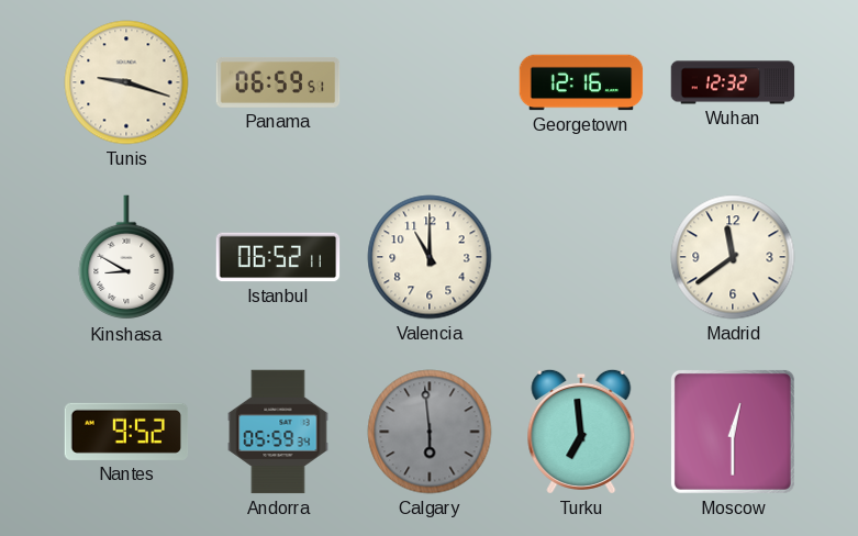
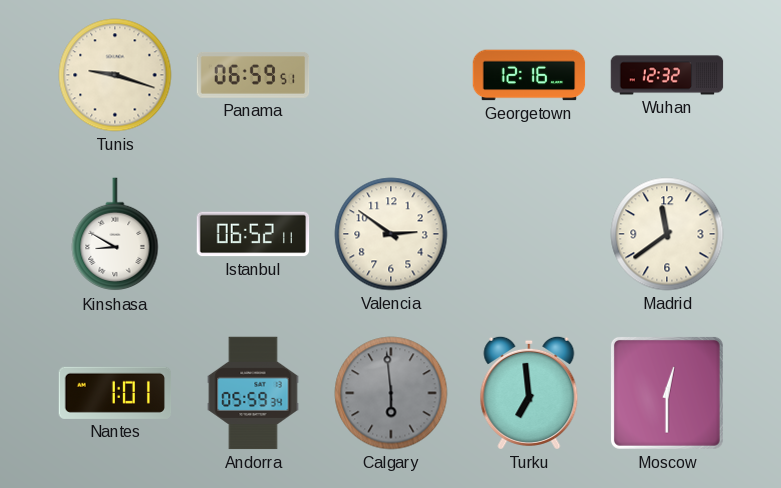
Valencia: 11:00 -> 2:51
Nantes: 9:52 -> 1:01
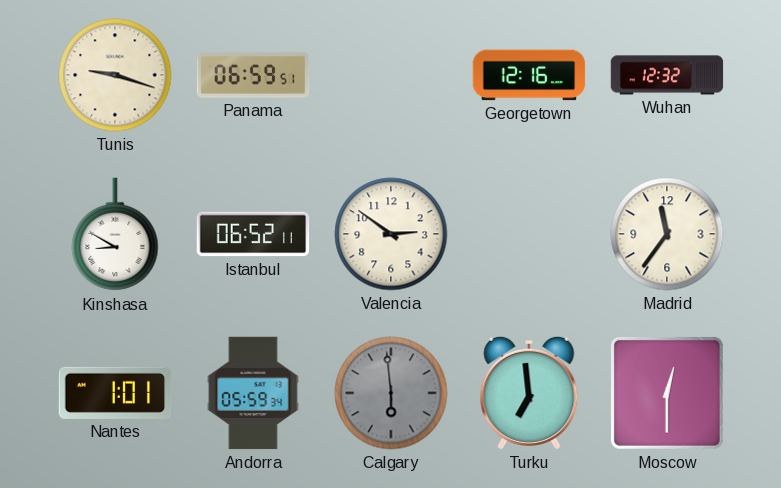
Madrid: 11:39 -> 11:36
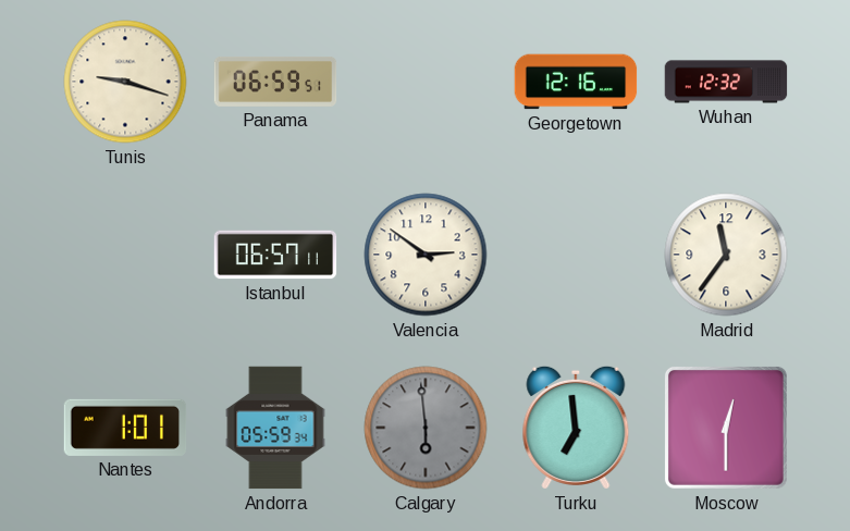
Kinshasa: 8:50 -> none
Istanbul: 06:52 -> 06:57
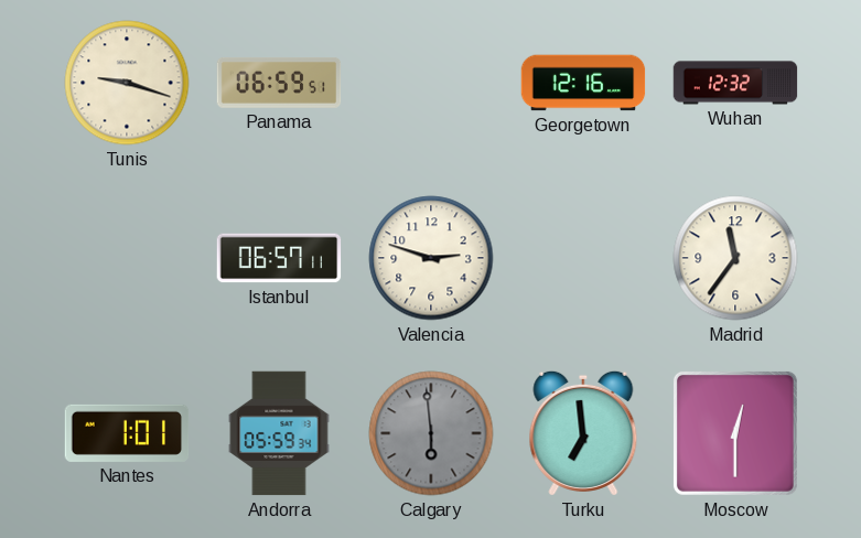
Valencia: 2:51 -> 2:48
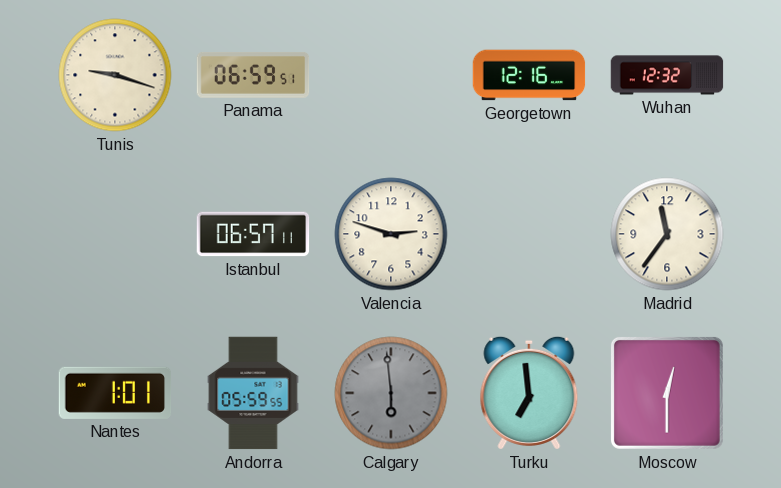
Andorra: 05:59:34 -> 05:59:55
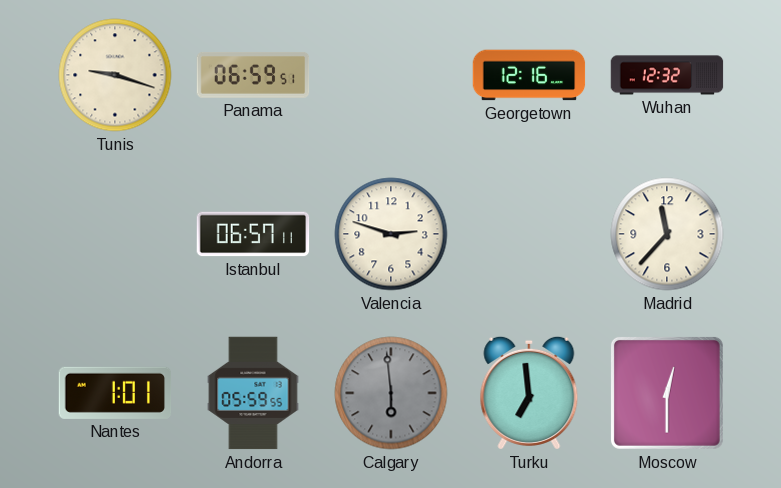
Madrid: 11:36 -> 11:37
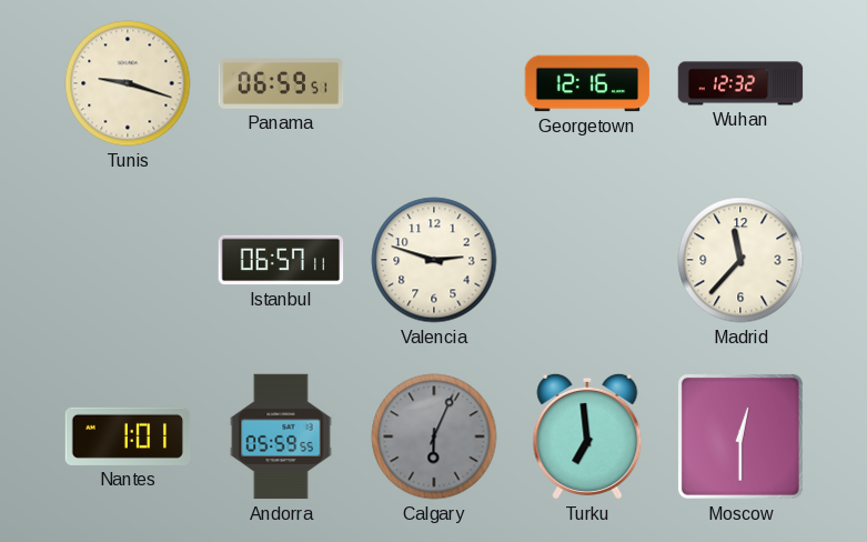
Calgary: 5:59 -> 6:04
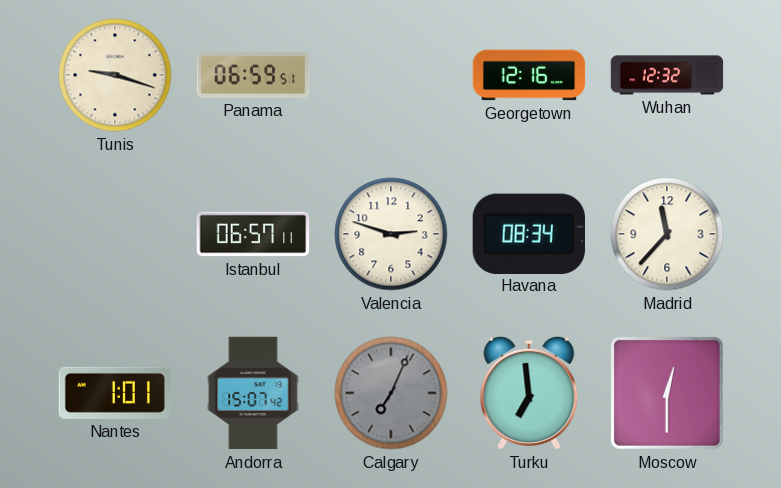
Havana: none -> 08:34
Andorra: 05:59 -> 15:07
Calgary: 6:04 -> 7:04
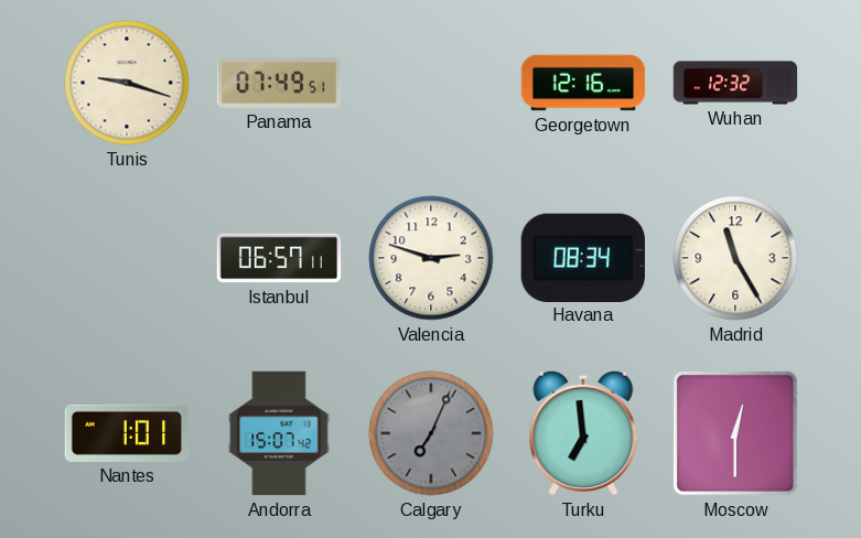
Panama: 06:59 -> 07:49
Madrid: 11:37 -> 11:25
